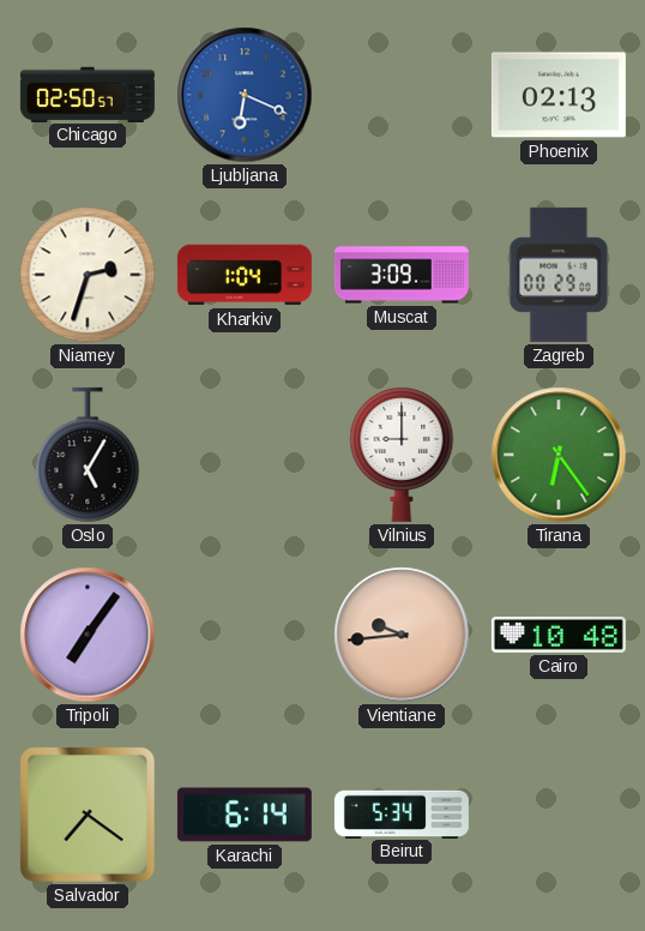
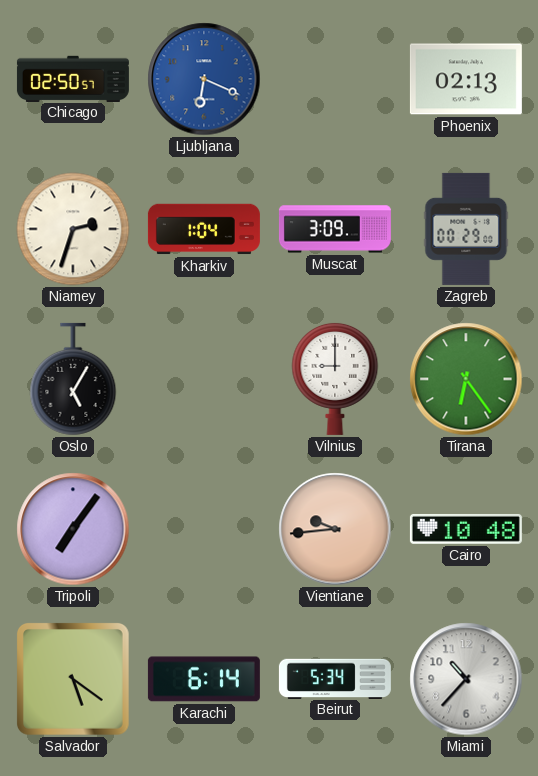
Salvador: 7:21 -> 5:21
Miami: none -> 10:37
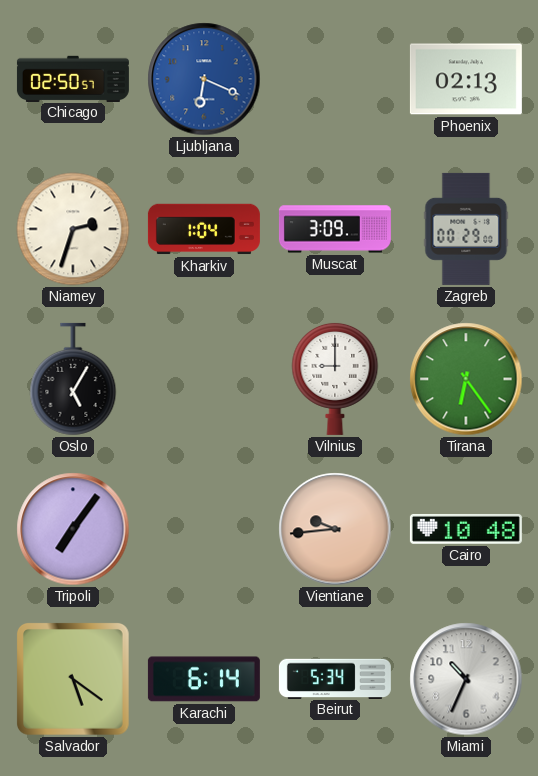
Miami: 10:37 -> 10:34
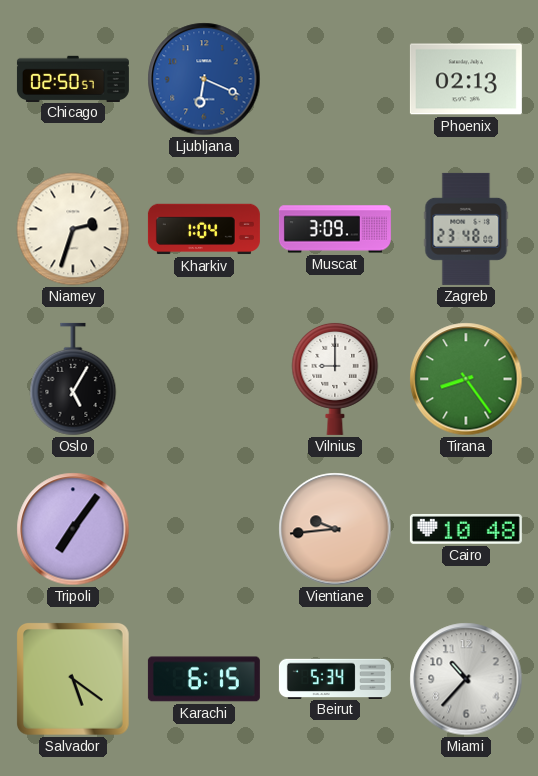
Zagreb: 00:29 -> 23:48
Tirana: 6:24 -> 8:24
Karachi: 6:14 -> 6:15
Miami: 10:34 -> 10:37
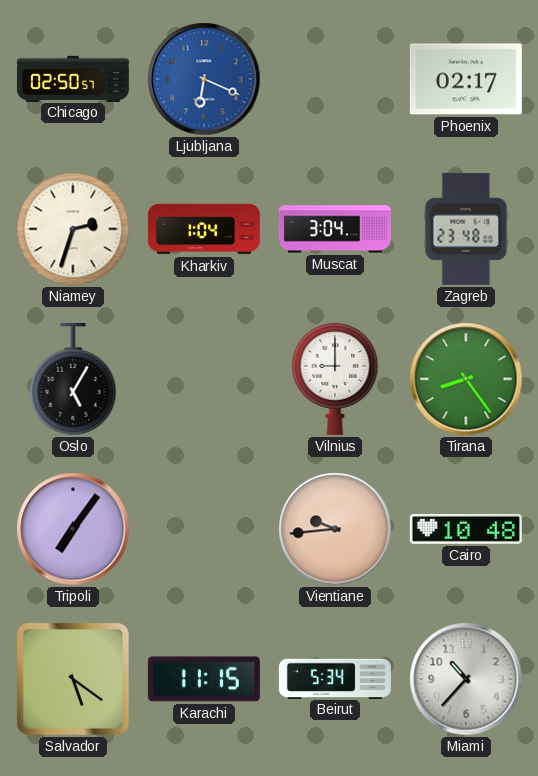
Phoenix: 02:13 -> 02:17
Muscat: 3:09 -> 3:04
Karachi: 6:15 -> 11:15
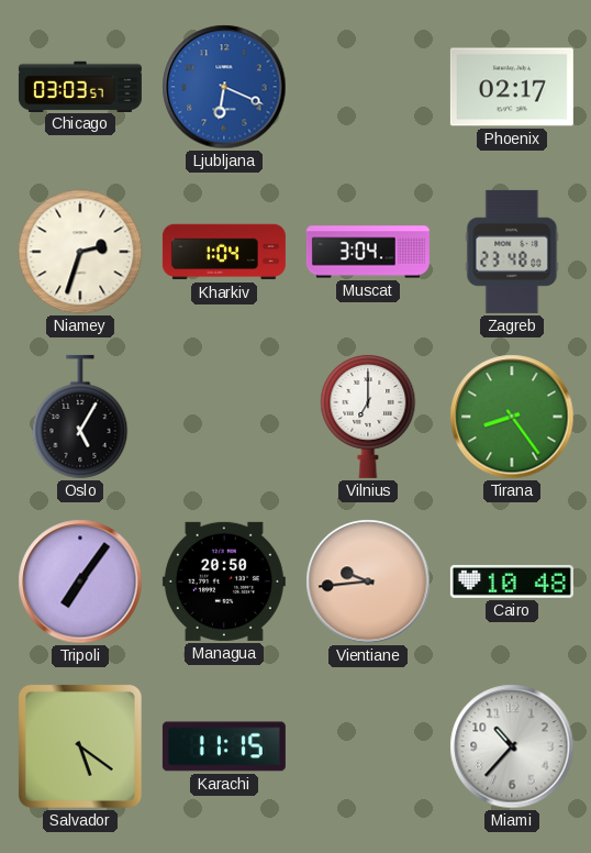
Chicago: 02:50 -> 03:03
Vilnius: 9:00 -> 7:00
Managua: none -> 20:50
Beirut: 5:34 -> none
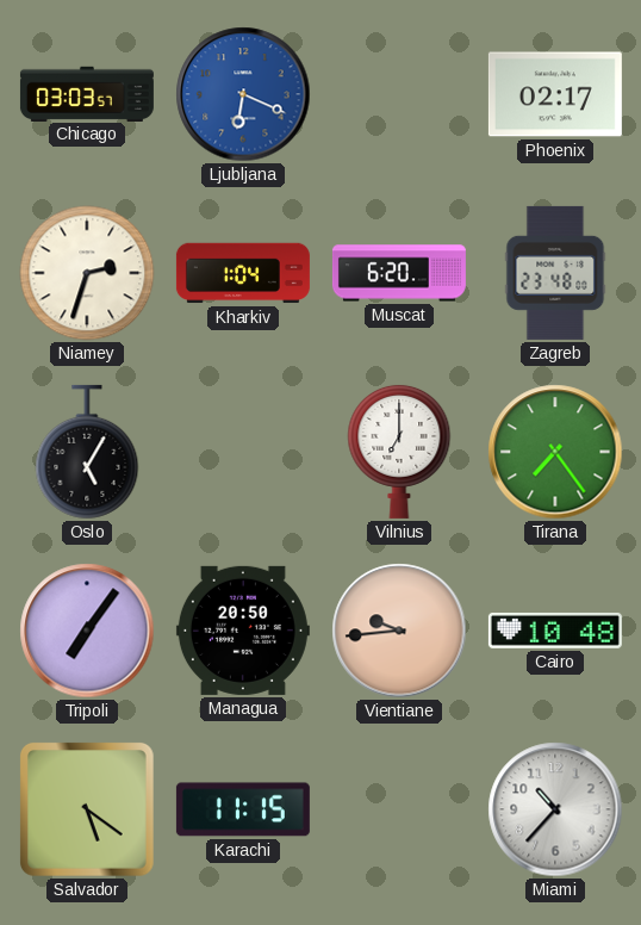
Muscat: 3:04 -> 6:20
Tirana: 8:24 -> 7:24
